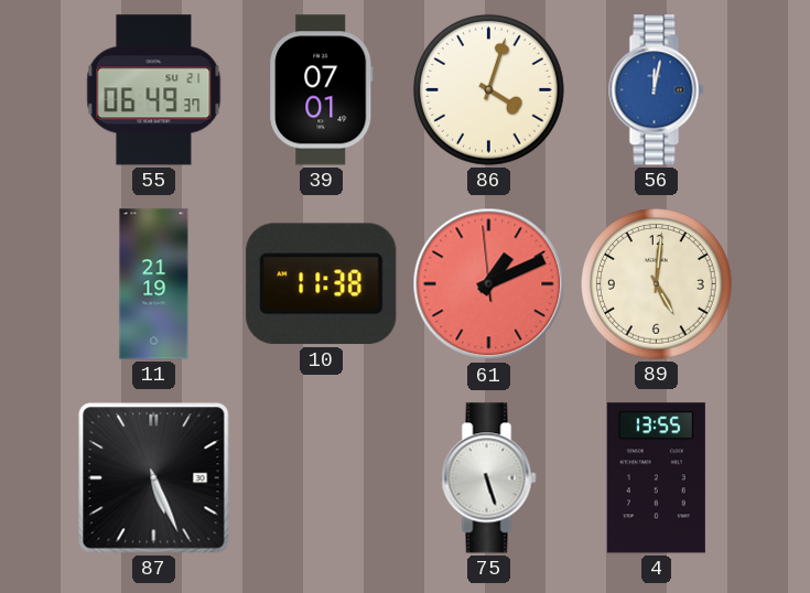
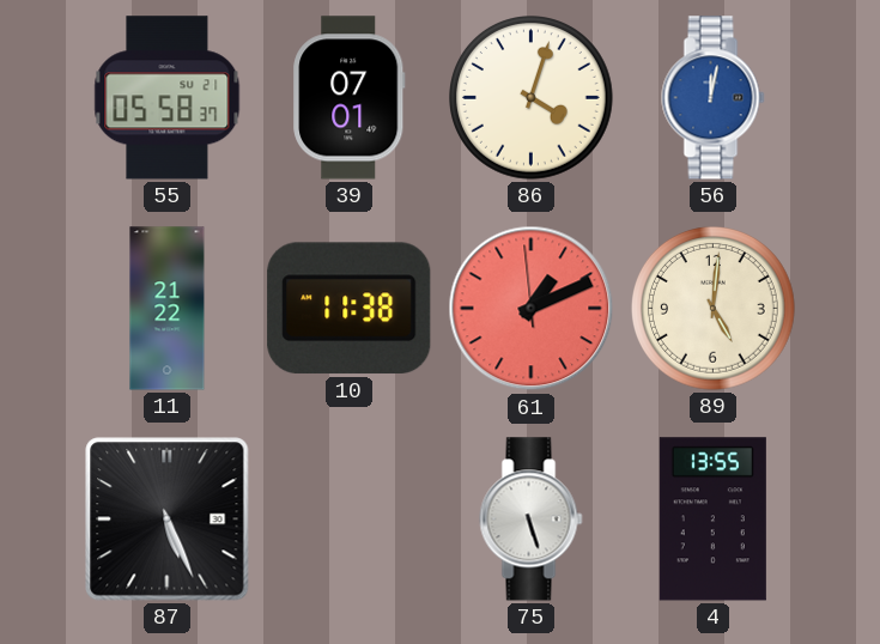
55: 06:49 -> 05:58
11: 21:19 -> 21:22
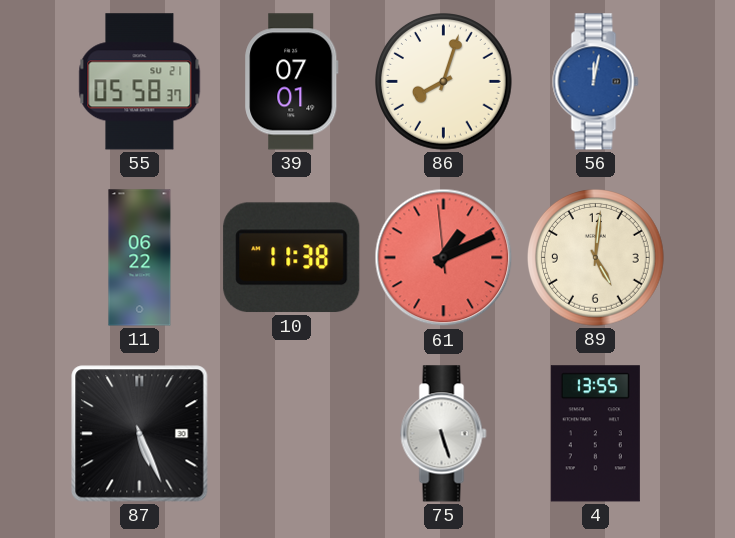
86: 4:03 -> 8:03
11: 21:22 -> 06:22
